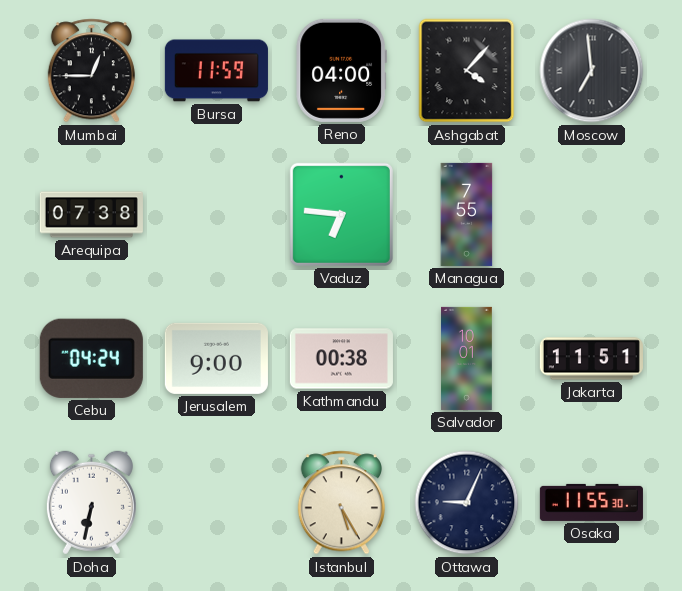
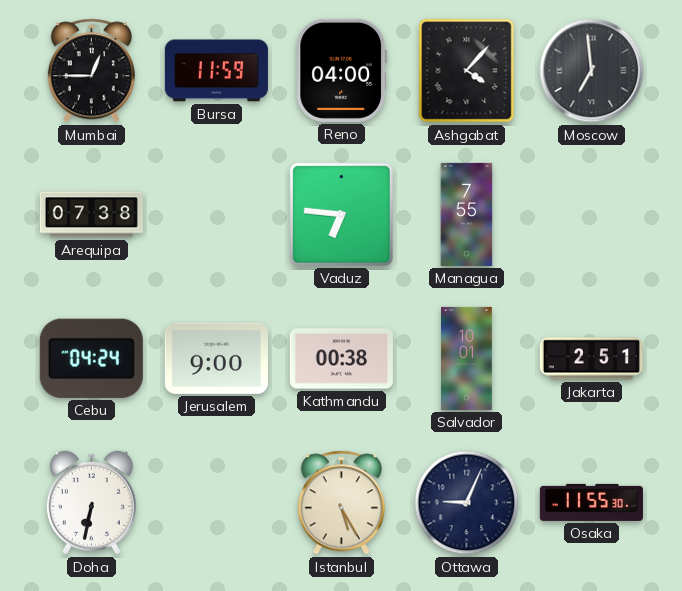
Jakarta: 11:51 -> 2:51
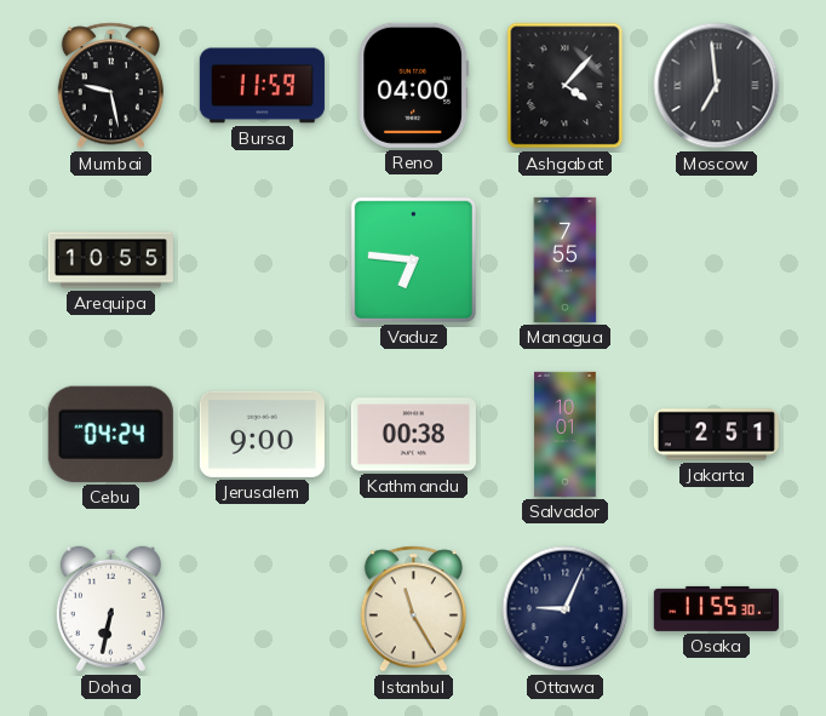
Mumbai: 12:45 -> 9:28
Arequipa: 07:38 -> 10:55
Istanbul: 5:25 -> 11:25
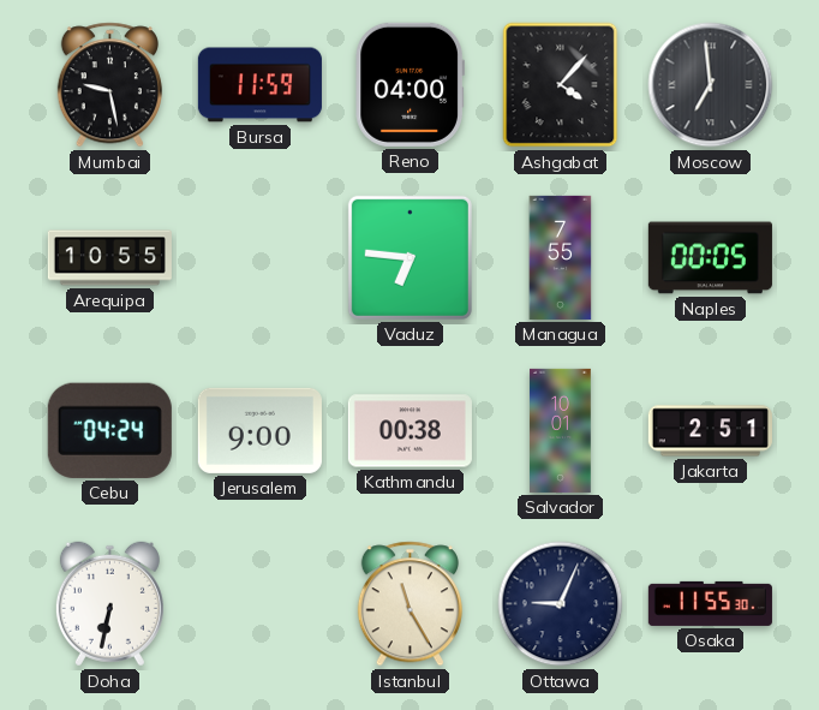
Naples: none -> 00:05
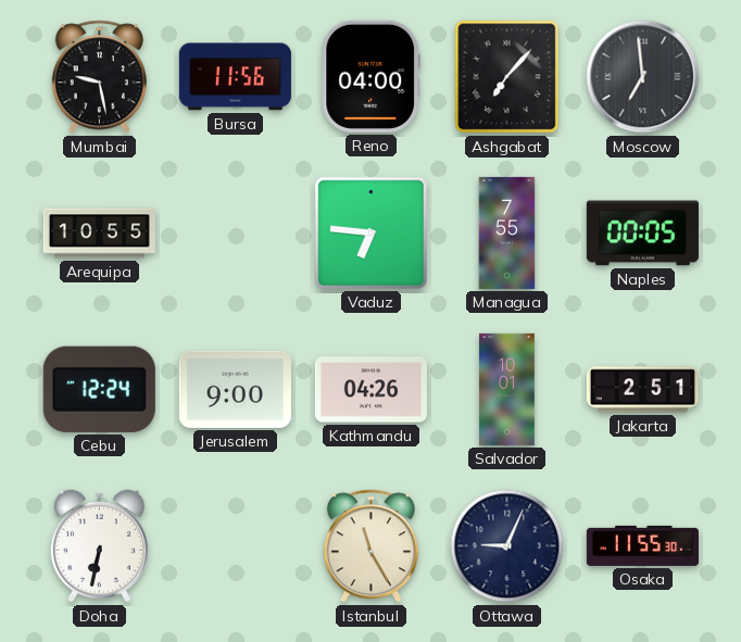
Bursa: 11:59 -> 11:56
Ashgabat: 4:07 -> 7:07
Cebu: 04:24 -> 12:24
Kathmandu: 00:38 -> 04:26
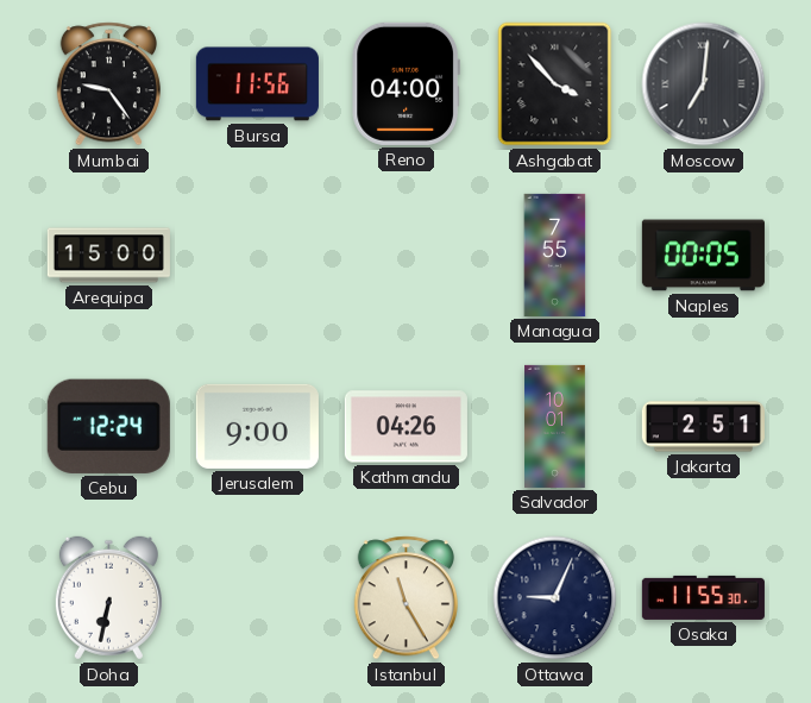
Mumbai: 9:28 -> 9:24
Ashgabat: 7:07 -> 3:53
Moscow: 6:59 -> 7:01
Arequipa: 10:55 -> 15:00
Vaduz: 6:46 -> none
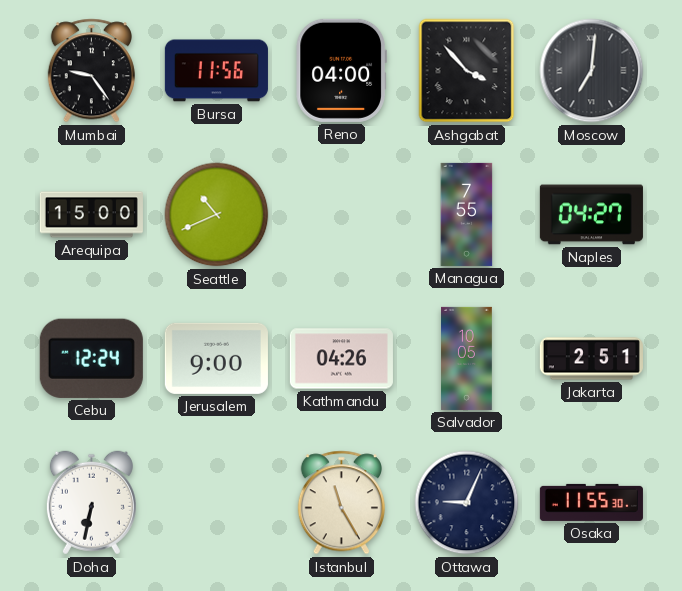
Seattle: none -> 10:41
Naples: 00:05 -> 04:27
Salvador: 10:01 -> 10:05
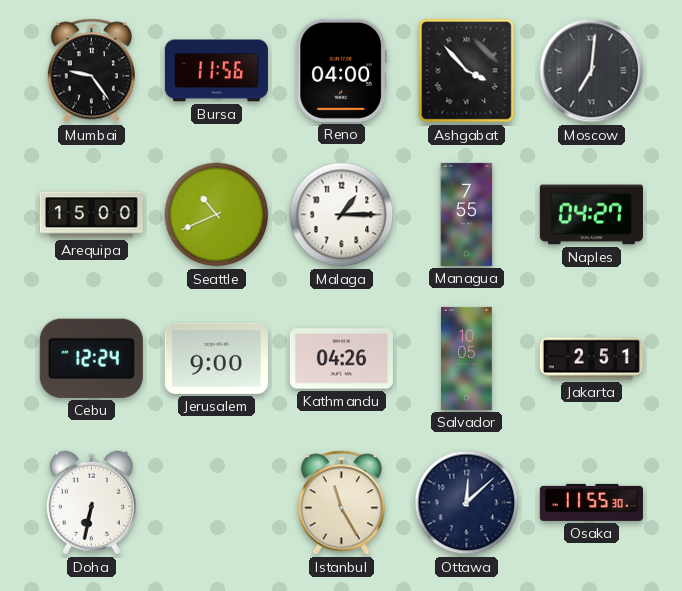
Malaga: none -> 1:15
Ottawa: 9:04 -> 12:08
